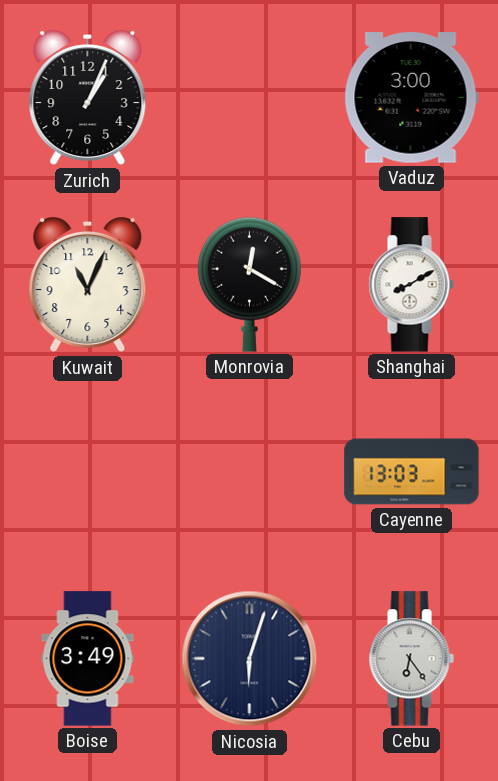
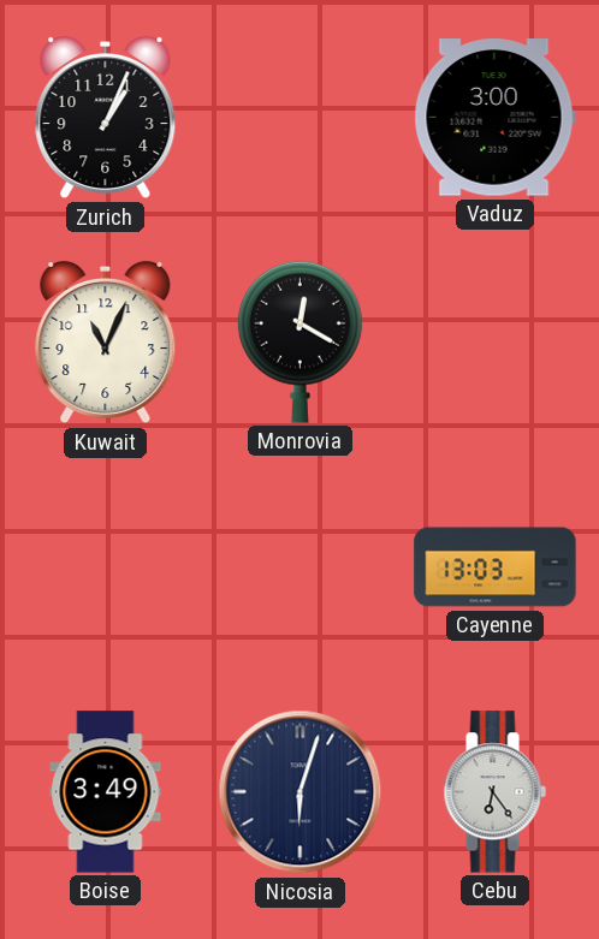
Shanghai: 8:10 -> none
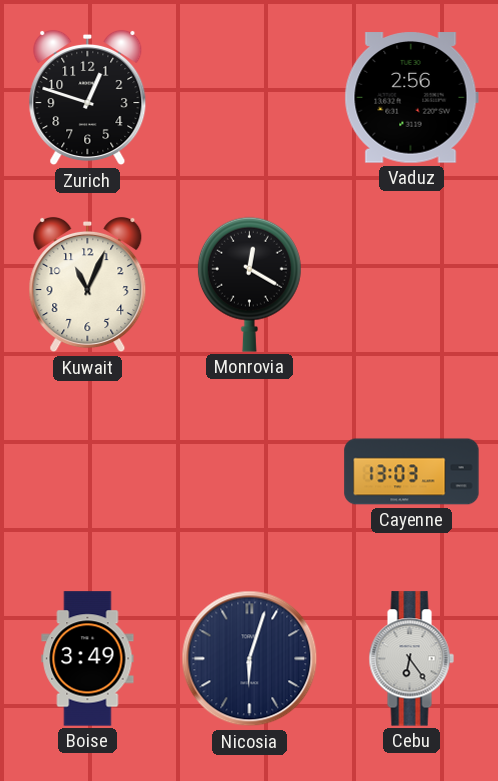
Zurich: 1:04 -> 12:48
Vaduz: 3:00 -> 2:56
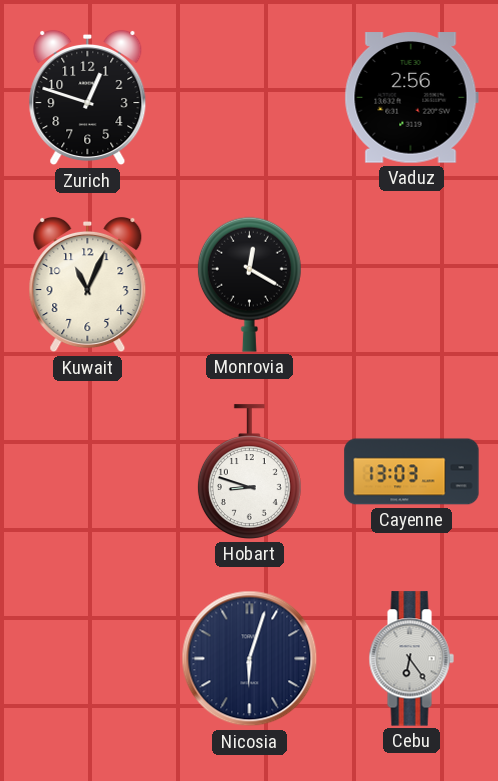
Hobart: none -> 8:48
Boise: 3:49 -> none
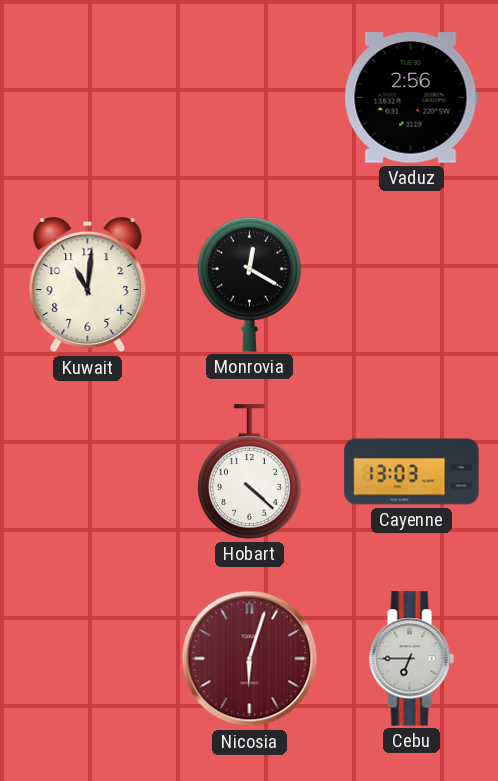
Zurich: 12:48 -> none
Kuwait: 11:04 -> 11:01
Hobart: 8:48 -> 4:22
Nicosia dial: navy -> burgundy
Cebu: 6:24 -> 6:45
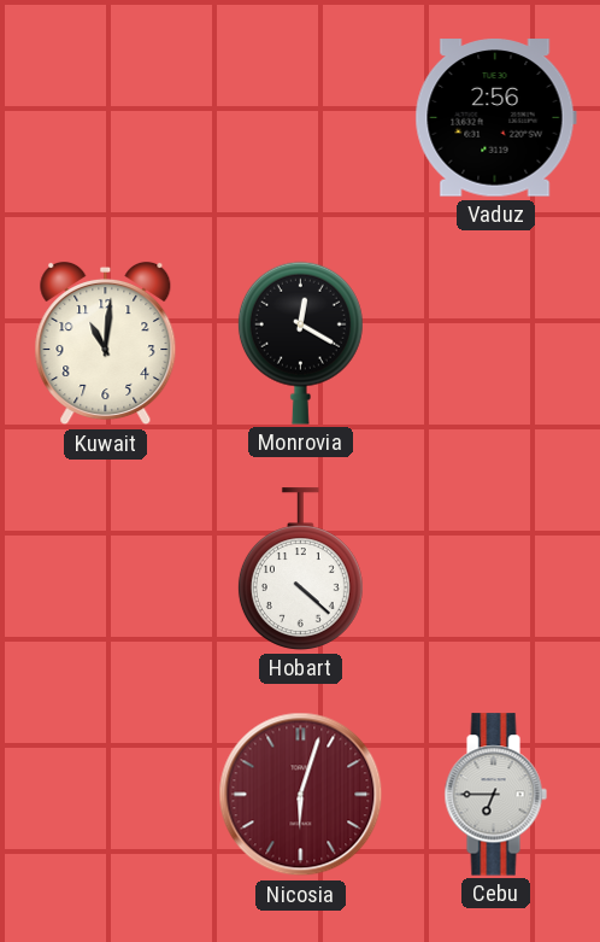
Cayenne: 13:03 -> none
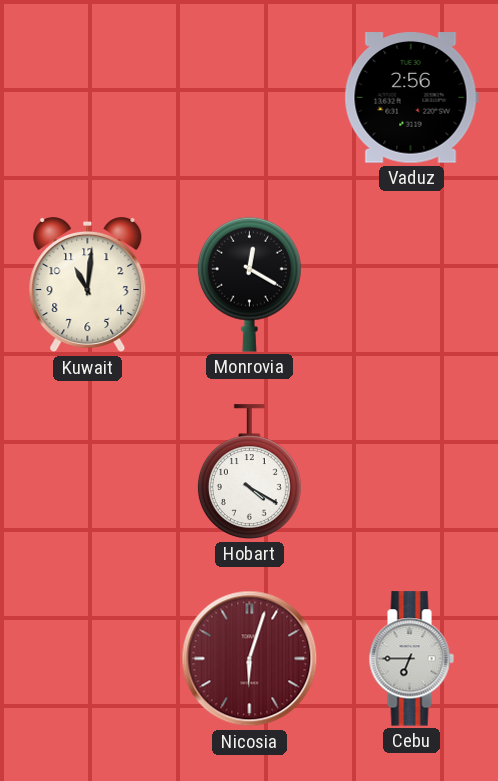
Hobart: 4:22 -> 4:20
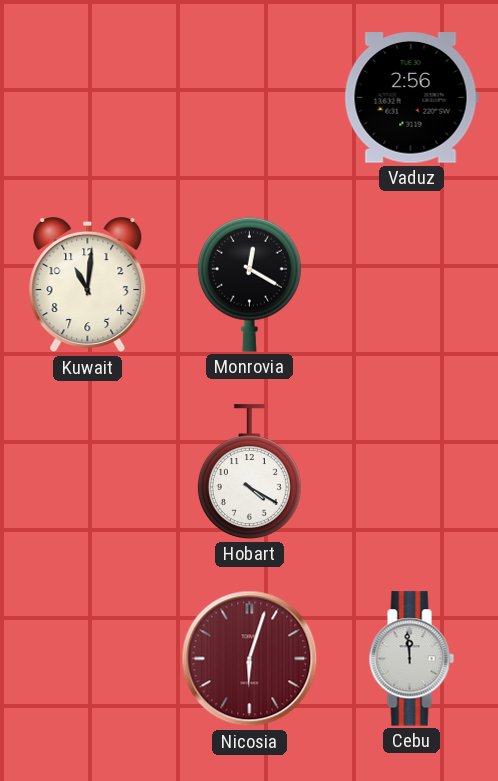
Cebu: 6:45 -> 11:59
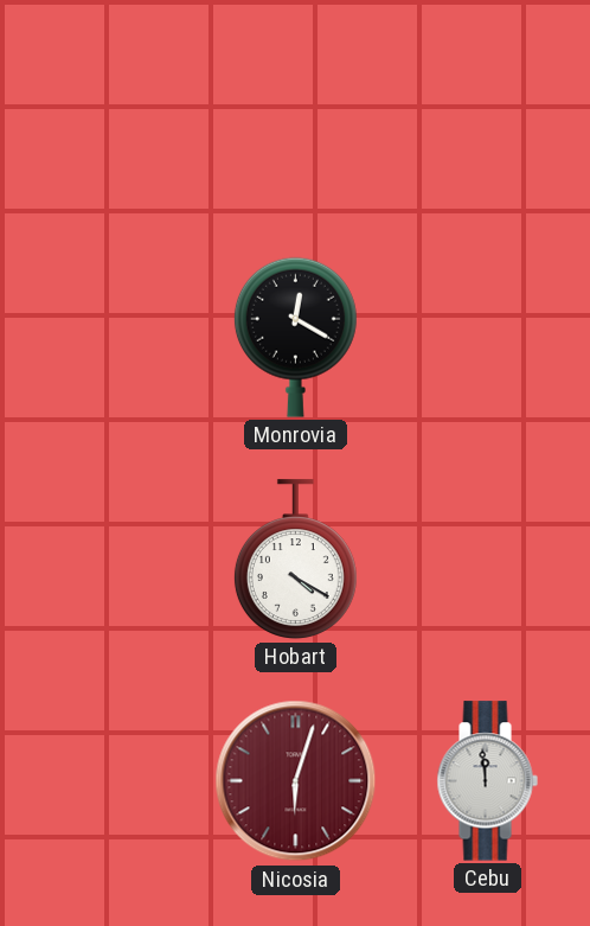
Vaduz: 2:56 -> none
Kuwait: 11:01 -> none
